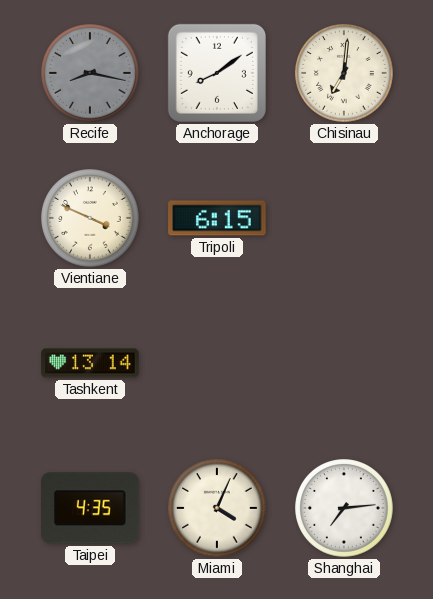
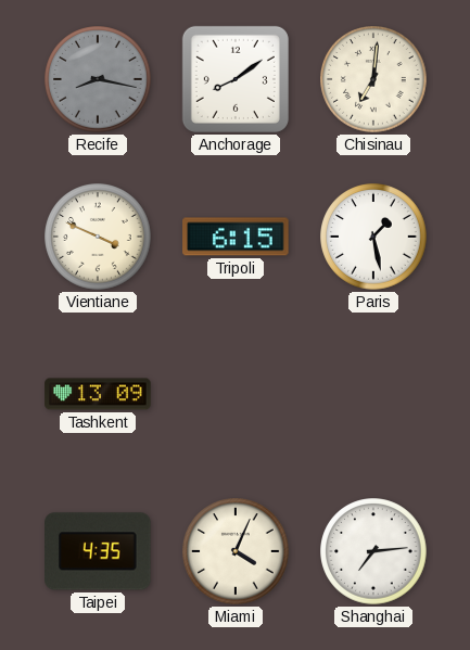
Paris: none -> 1:28
Tashkent: 13:14 -> 13:09
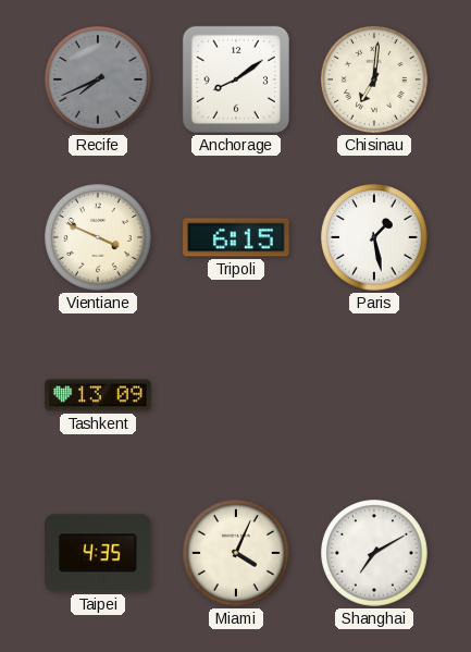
Recife: 8:17 -> 7:41
Shanghai: 7:14 -> 7:10
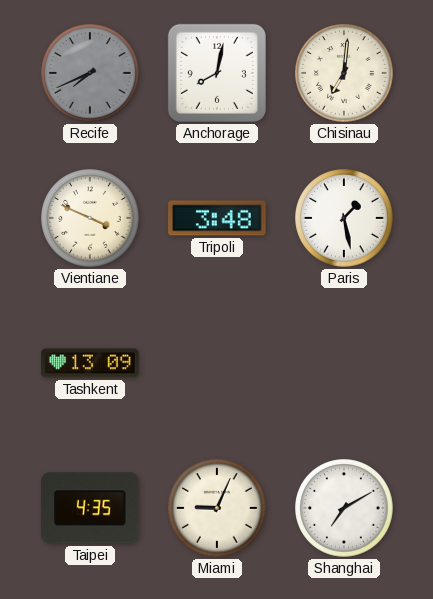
Anchorage: 8:09 -> 8:02
Tripoli: 6:15 -> 3:48
Miami: 4:04 -> 9:04
